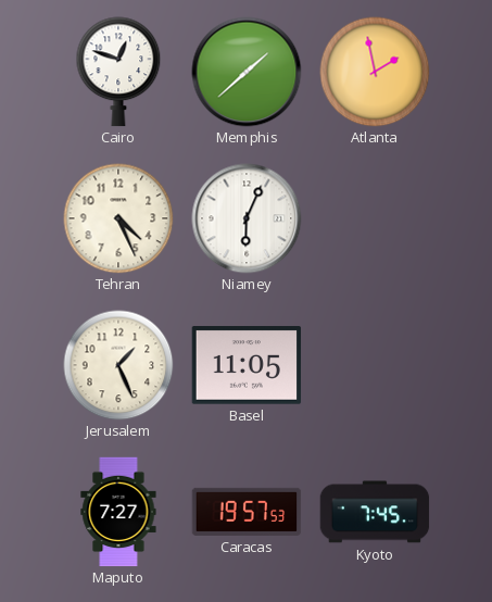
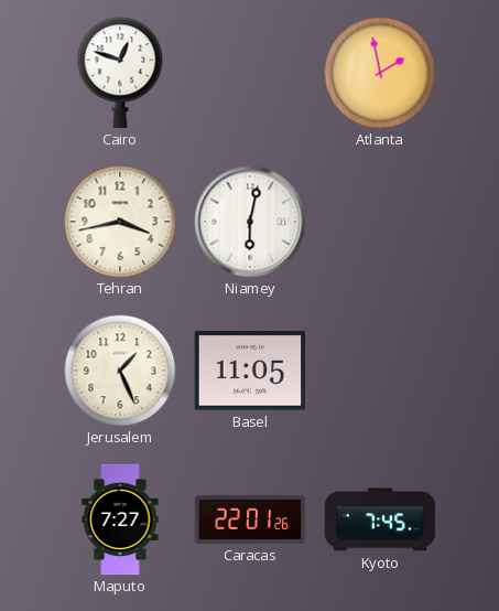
Memphis: 1:38 -> none
Tehran: 4:26 -> 3:43
Niamey: 6:04 -> 6:02
Caracas: 19:57 -> 22:01
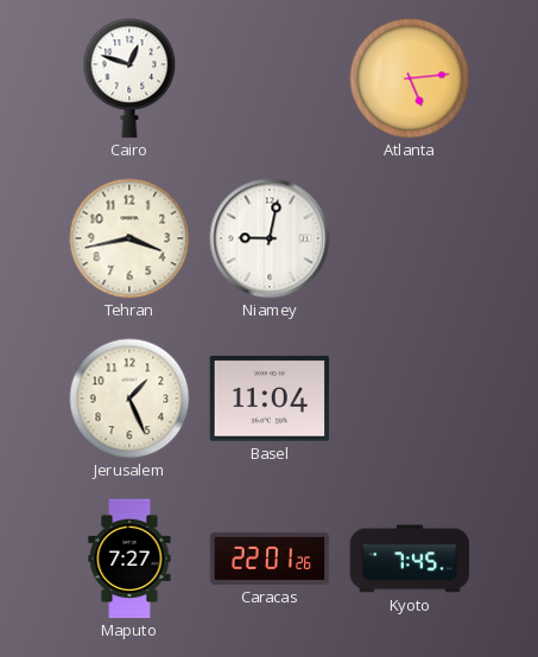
Atlanta: 1:58 -> 5:14
Niamey: 6:02 -> 9:02
Basel: 11:05 -> 11:04
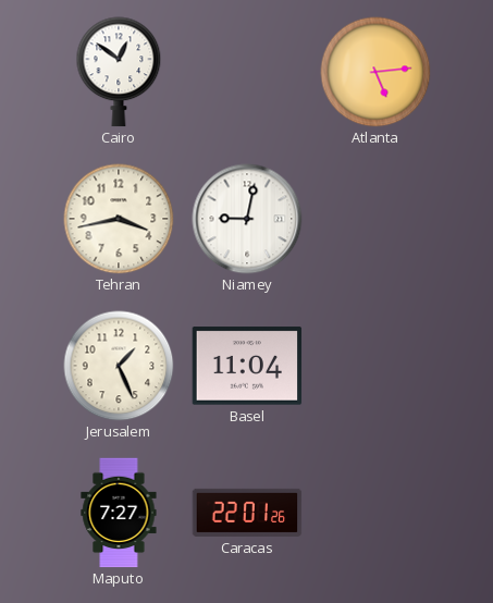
Cairo: 12:48 -> 12:51
Kyoto: 7:45 -> none
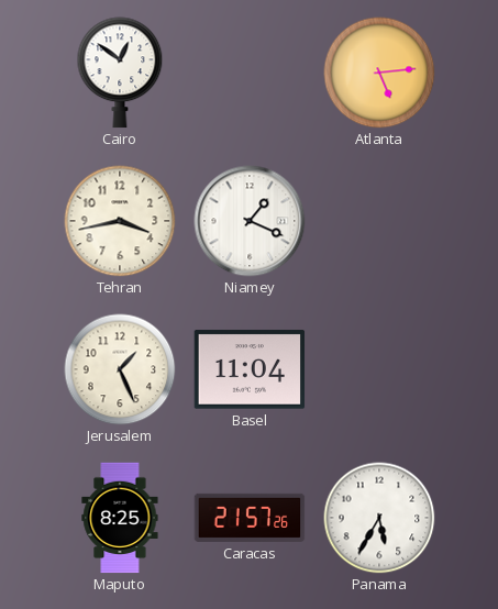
Niamey: 9:02 -> 1:19
Maputo: 7:27 -> 8:25
Caracas: 22:01 -> 21:57
Panama: none -> 5:35
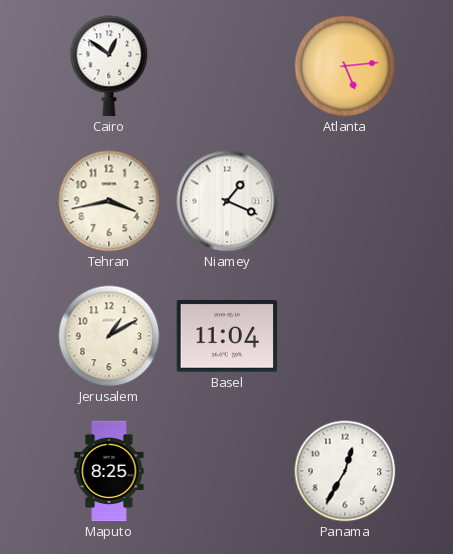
Jerusalem: 1:26 -> 1:10
Caracas: 21:57 -> none
Panama: 5:35 -> 12:35
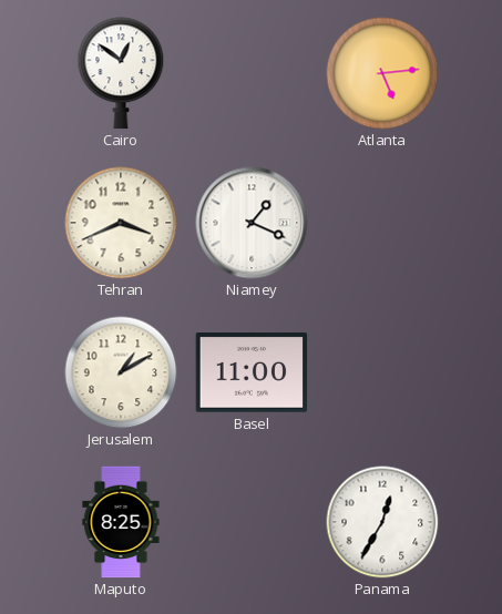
Tehran: 3:43 -> 3:41
Basel: 11:04 -> 11:00
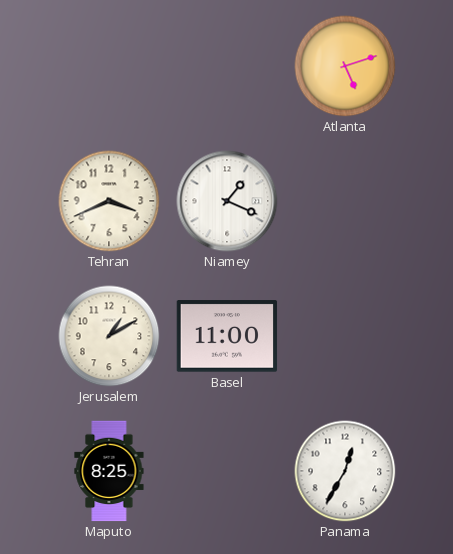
Cairo: 12:51 -> none
Atlanta: 5:14 -> 5:12
